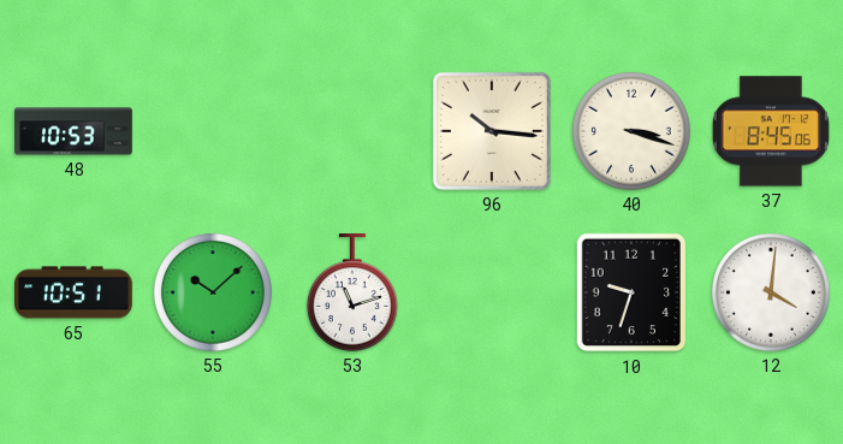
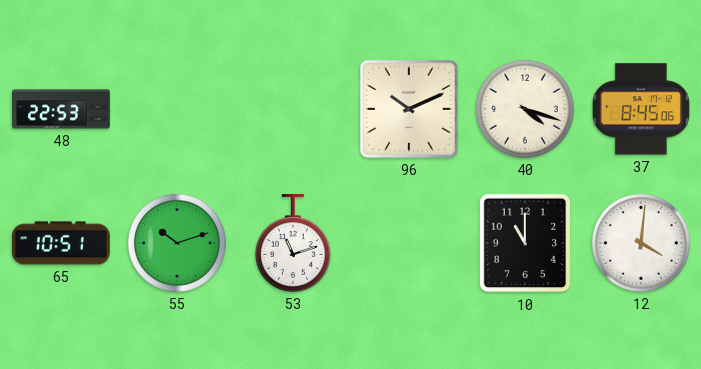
48: 10:53 -> 22:53
96: 10:16 -> 10:11
40: 3:18 -> 4:18
55: 10:08 -> 10:12
10: 9:33 -> 11:00
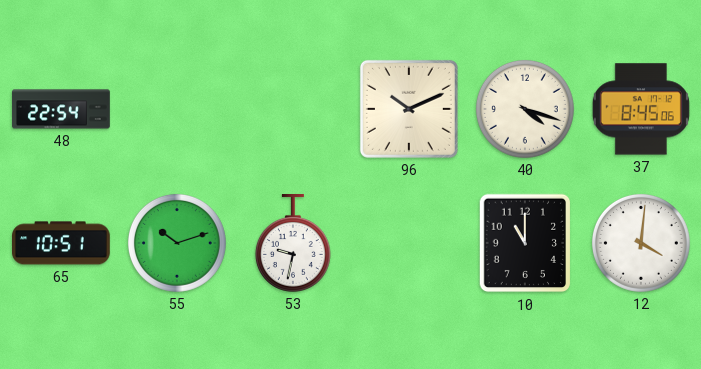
48: 22:53 -> 22:54
53: 11:12 -> 9:32
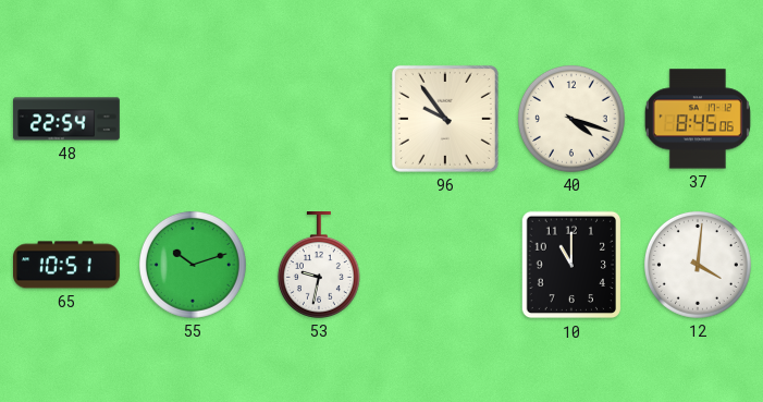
96: 10:11 -> 9:54
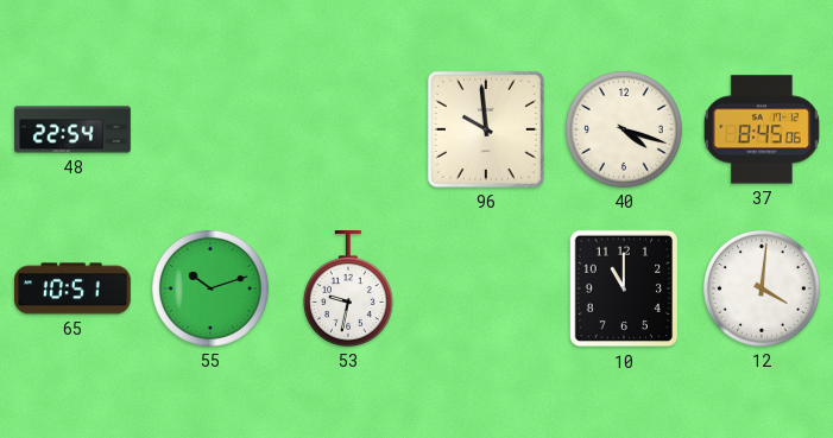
96: 9:54 -> 9:59
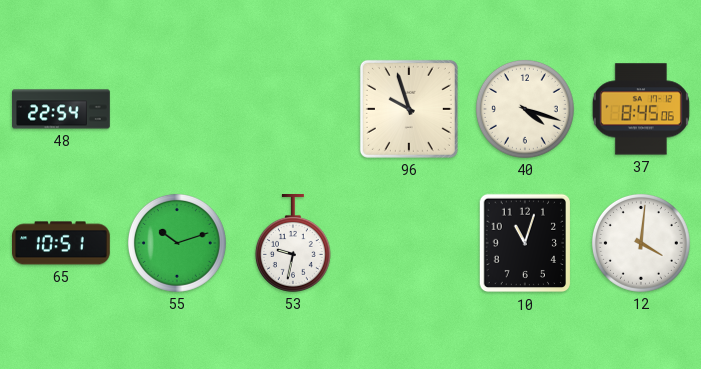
96: 9:59 -> 9:57
10: 11:00 -> 11:03
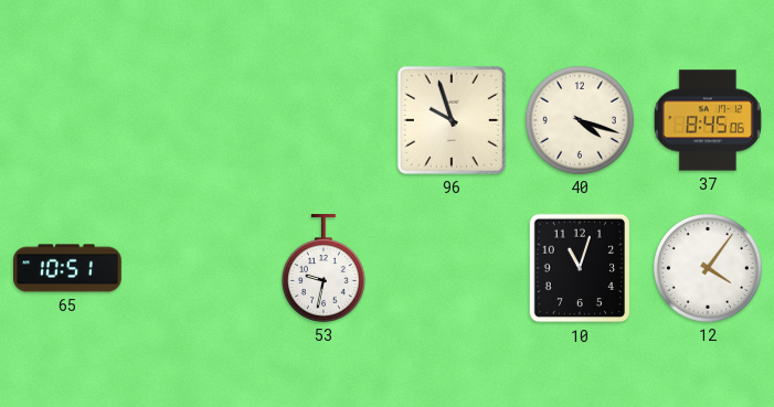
48: 22:54 -> none
55: 10:12 -> none
12: 4:01 -> 4:06
